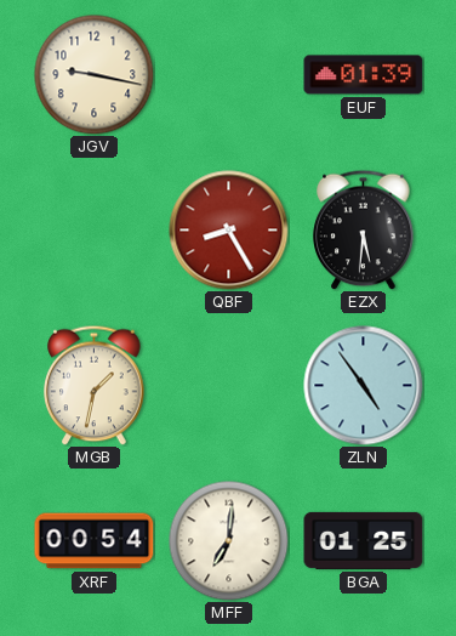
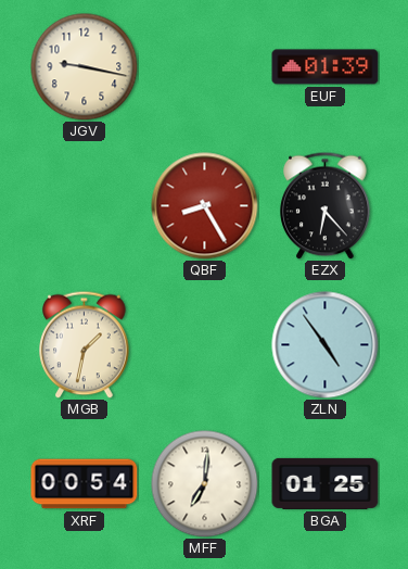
EZX: 5:31 -> 6:23
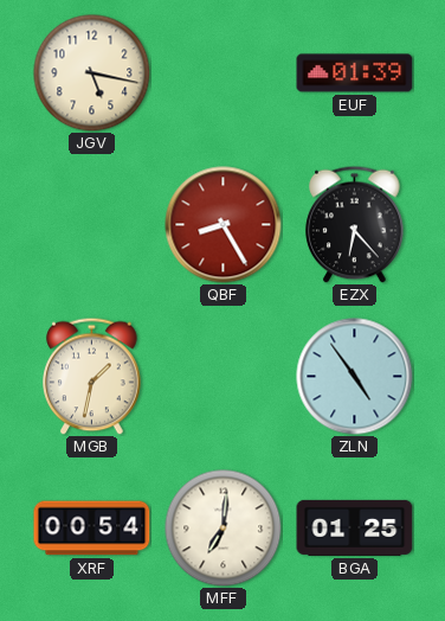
JGV: 9:17 -> 5:17
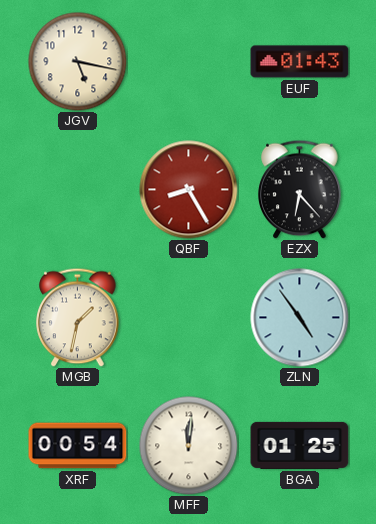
EUF: 01:39 -> 01:43
MFF: 7:01 -> 12:01
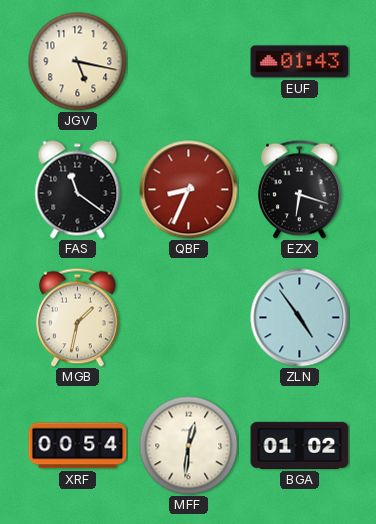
FAS: none -> 11:21
QBF: 8:25 -> 8:34
EZX: 6:23 -> 6:18
MFF: 12:01 -> 12:31
BGA: 01:25 -> 01:02
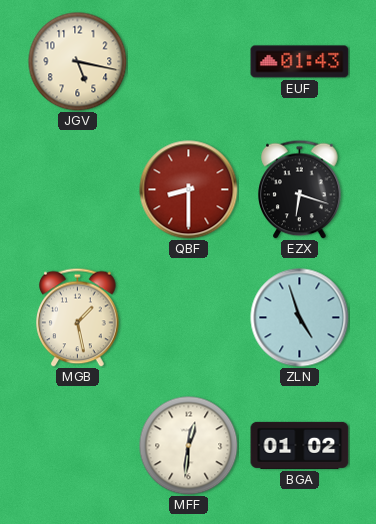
FAS: 11:21 -> none
QBF: 8:34 -> 8:30
MGB: 1:32 -> 1:28
ZLN: 4:54 -> 4:57
XRF: 00:54 -> none
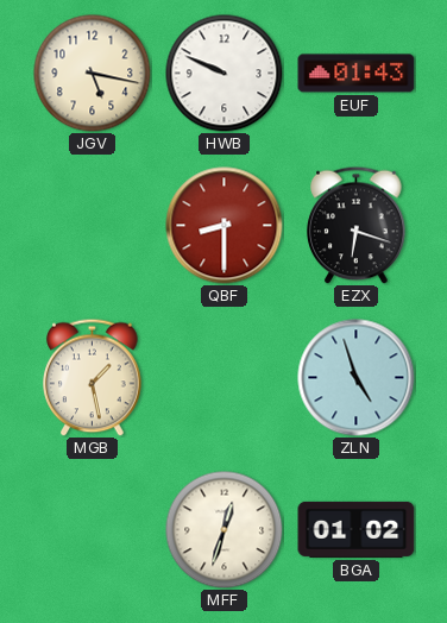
HWB: none -> 9:49
MFF: 12:31 -> 12:33
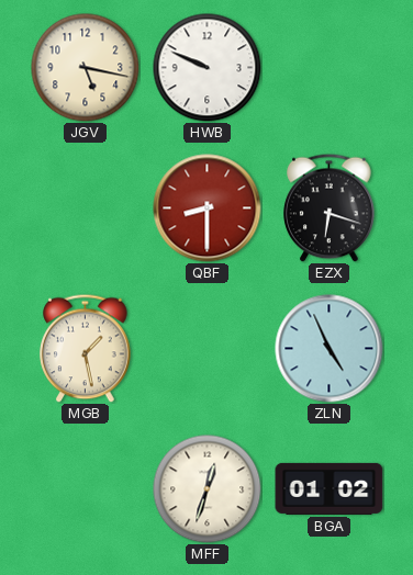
EUF: 01:43 -> none
ZLN: 4:57 -> 4:56
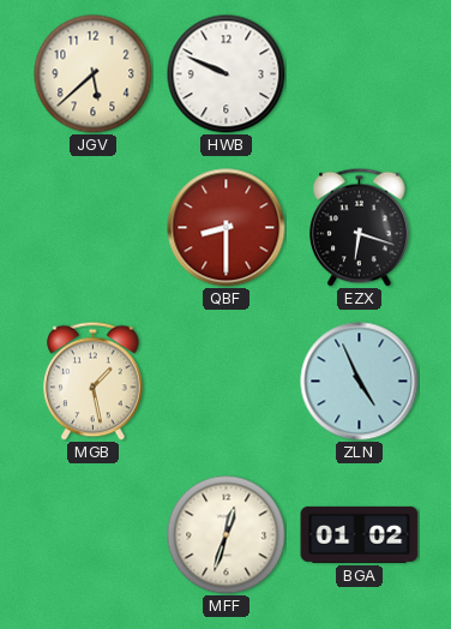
JGV: 5:17 -> 5:38
